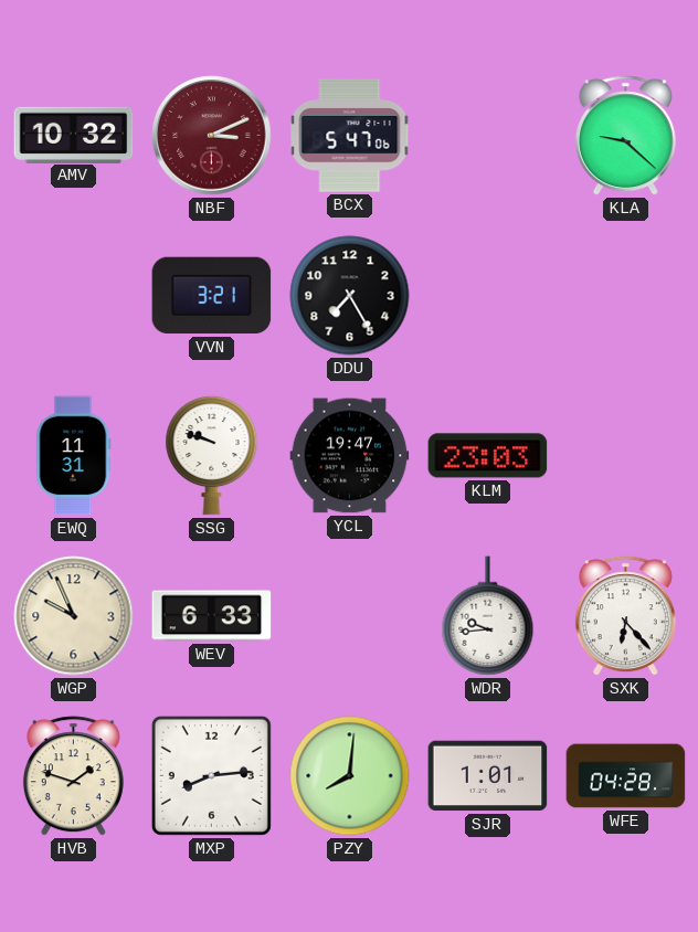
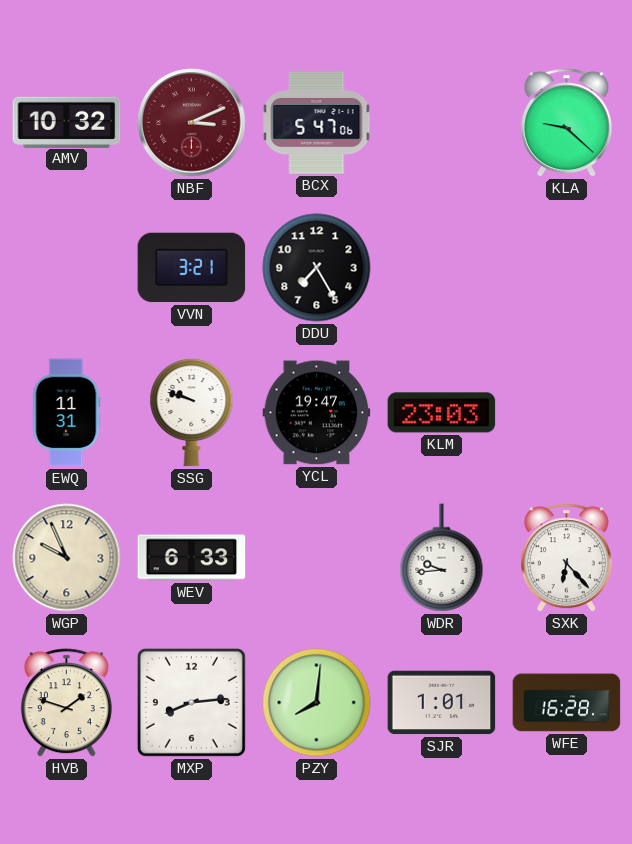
WFE: 04:28 -> 16:28
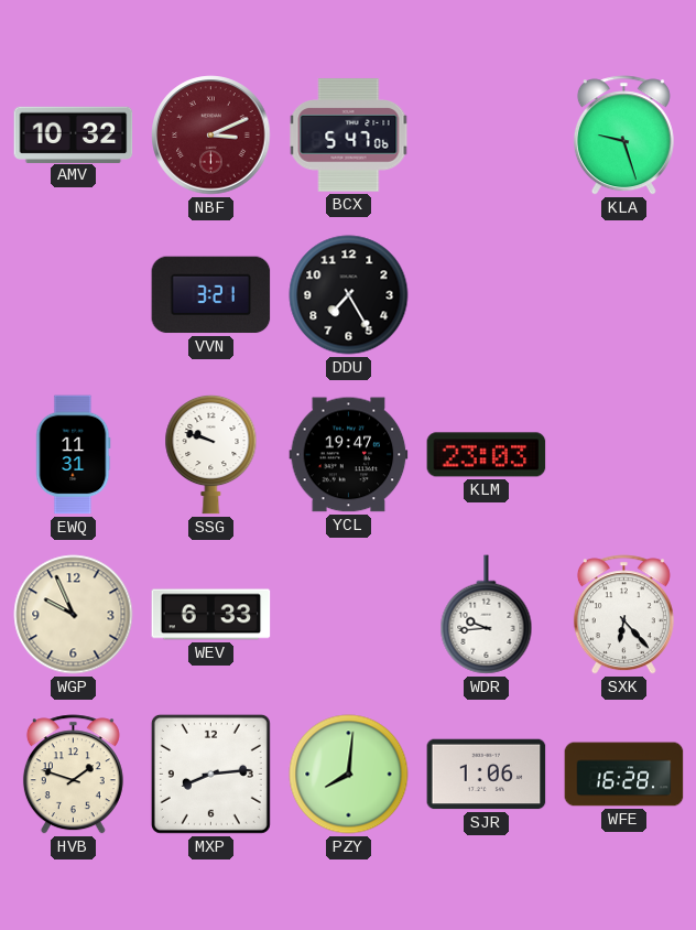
KLA: 9:22 -> 9:27
SJR: 1:01 -> 1:06
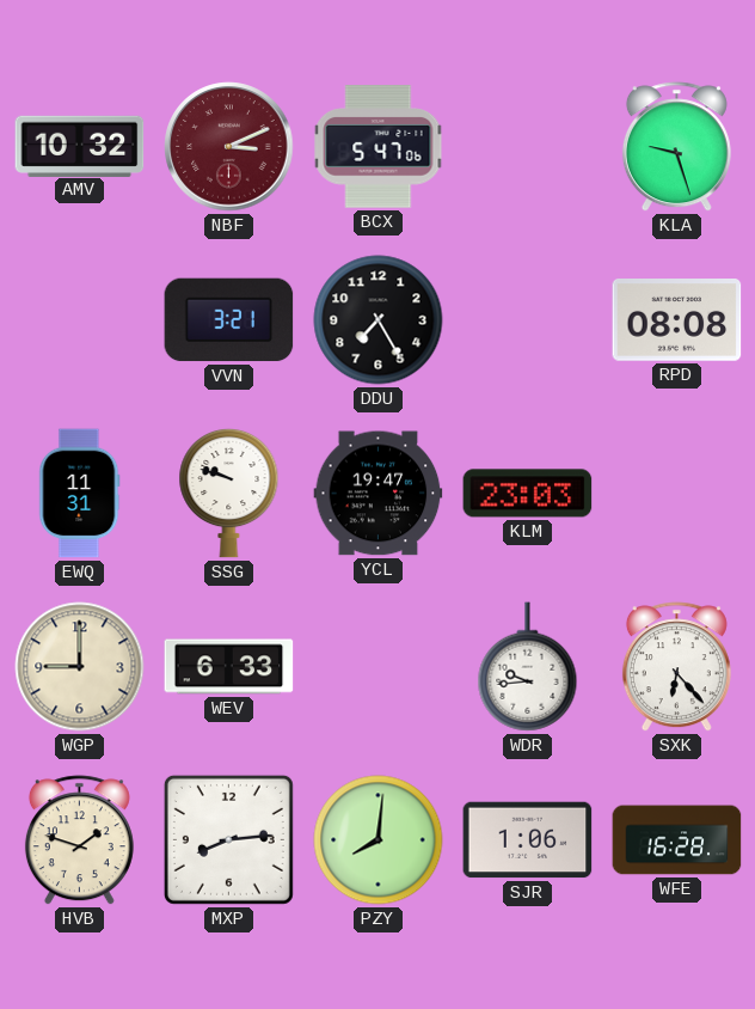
RPD: none -> 08:08
WGP: 9:56 -> 9:00
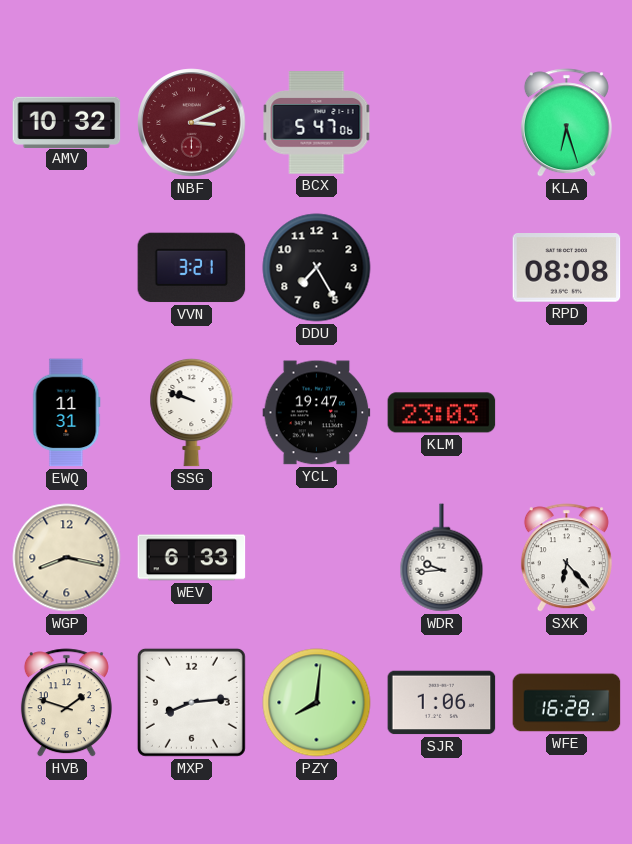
KLA: 9:27 -> 6:27
WGP: 9:00 -> 8:17
